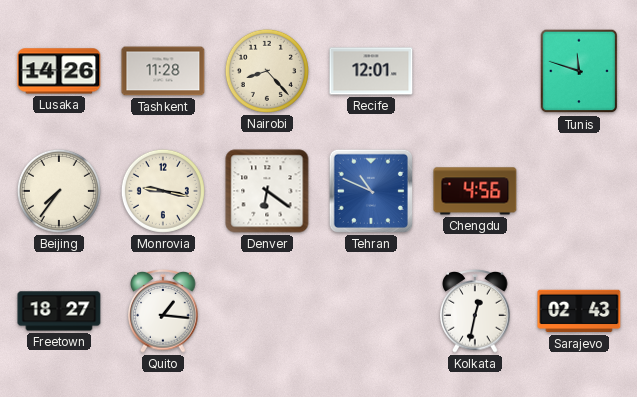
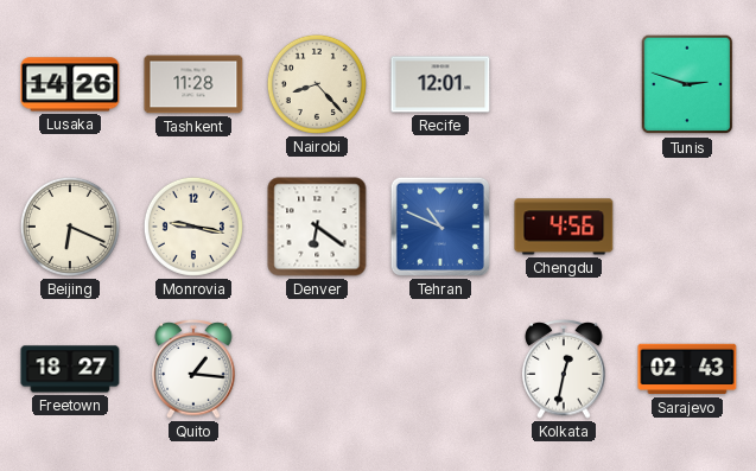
Tunis: 11:48 -> 2:48
Beijing: 7:36 -> 6:19
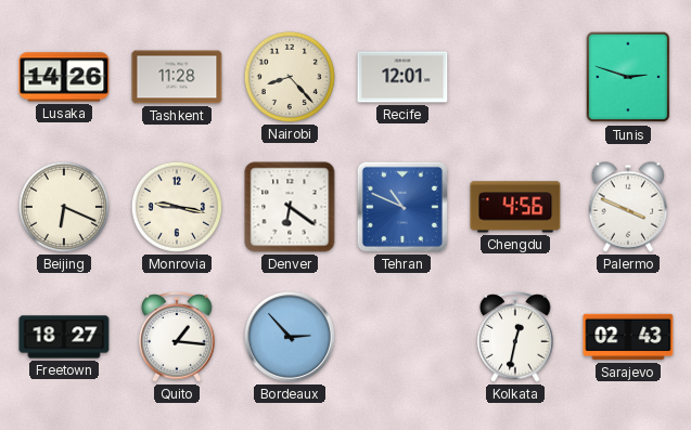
Palermo: none -> 3:49
Bordeaux: none -> 2:53
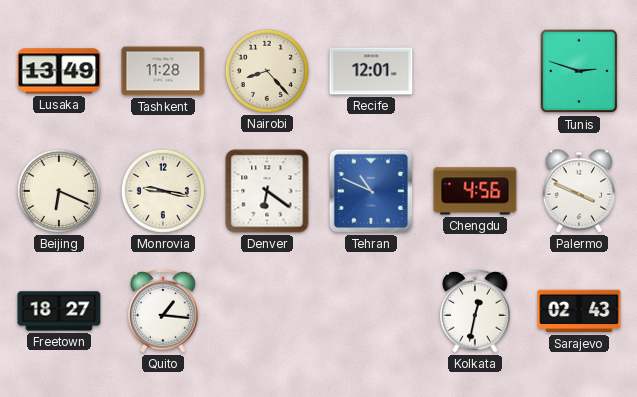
Lusaka: 14:26 -> 13:49
Bordeaux: 2:53 -> none
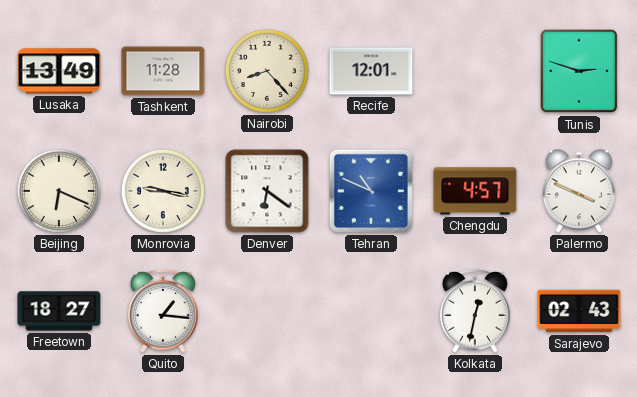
Chengdu: 4:56 -> 4:57
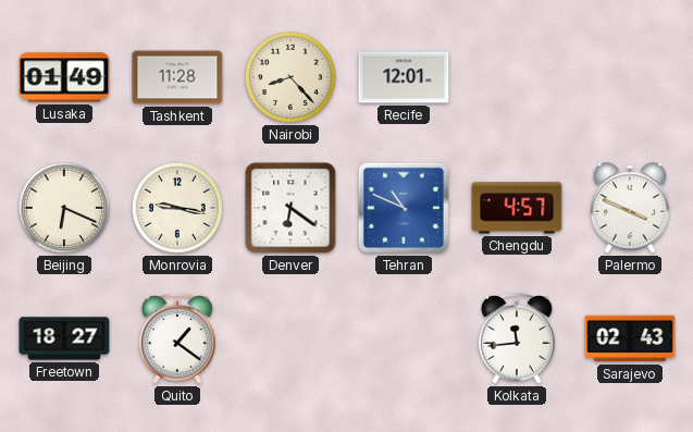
Lusaka: 13:49 -> 01:49
Tunis: 2:48 -> none
Quito: 1:16 -> 1:21
Kolkata: 12:32 -> 11:44
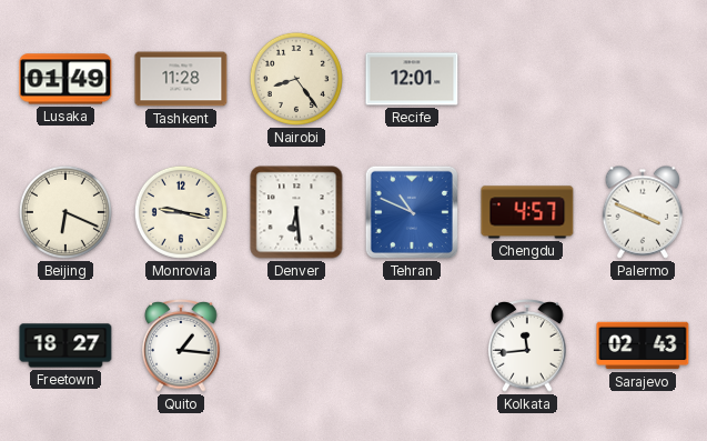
Nairobi: 8:23 -> 8:24
Denver: 6:21 -> 6:29
Quito: 1:21 -> 1:16
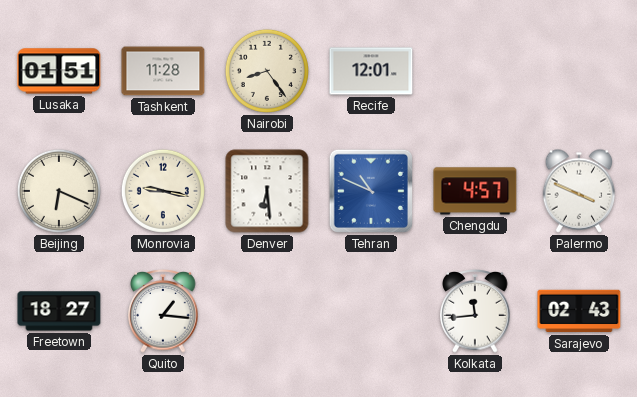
Lusaka: 01:49 -> 01:51
